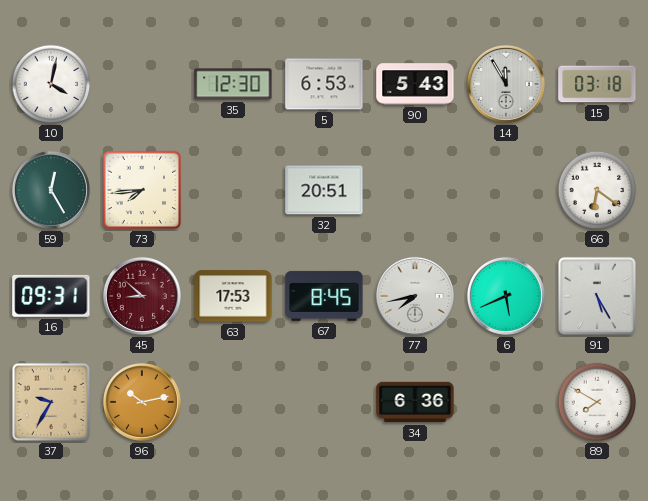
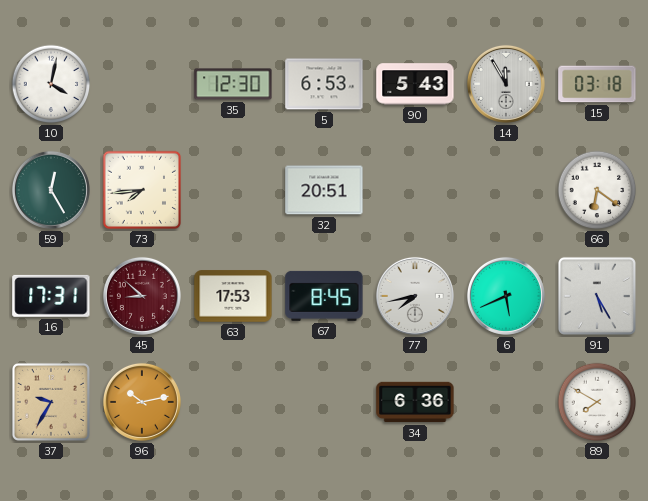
16: 09:31 -> 17:31
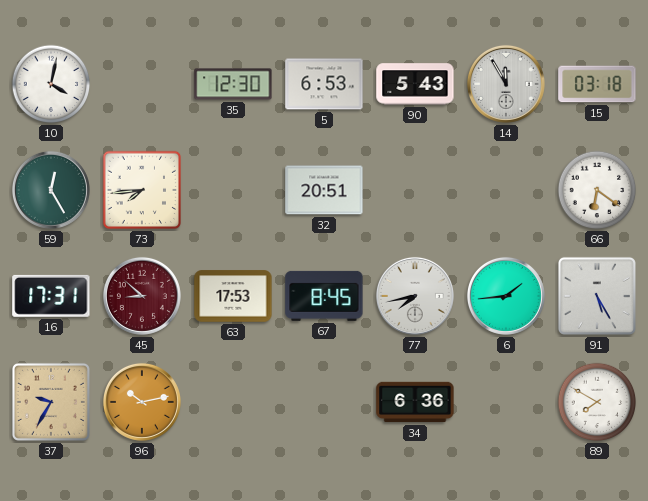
6: 5:41 -> 1:44
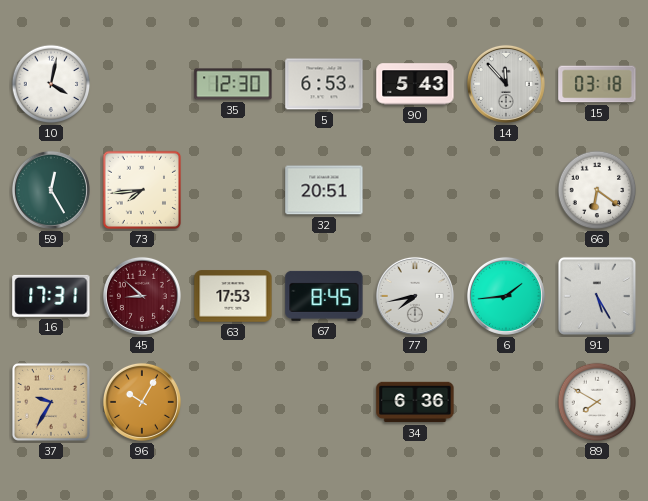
14: 11:55 -> 11:53
96: 10:13 -> 10:05
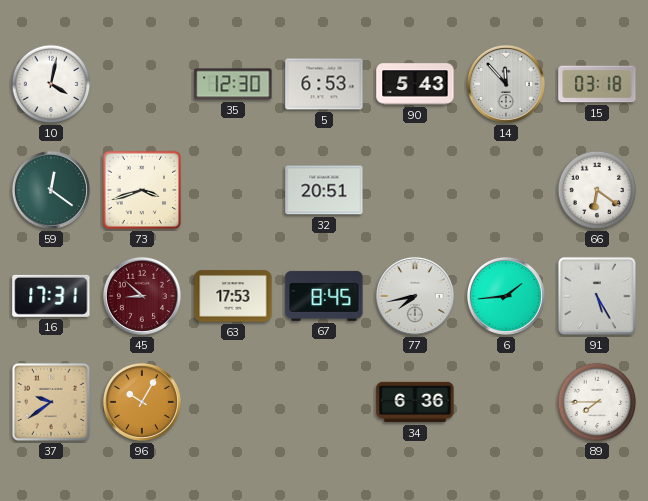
59: 12:25 -> 12:21
73: 7:44 -> 3:42
37: 9:35 -> 9:39
89: 7:50 -> 7:45
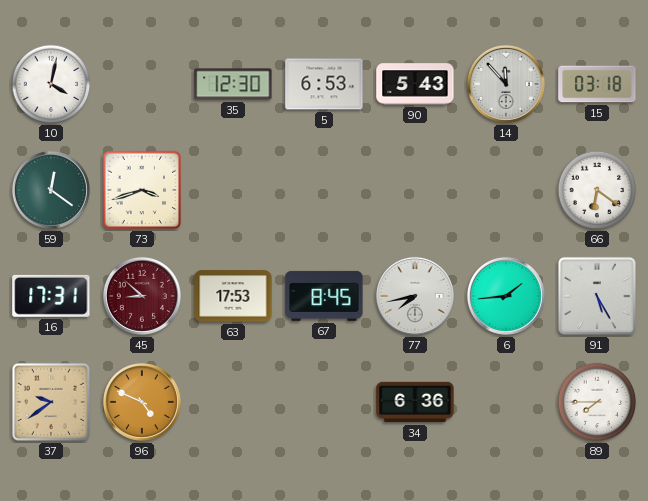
32: 20:51 -> none
96: 10:05 -> 4:49
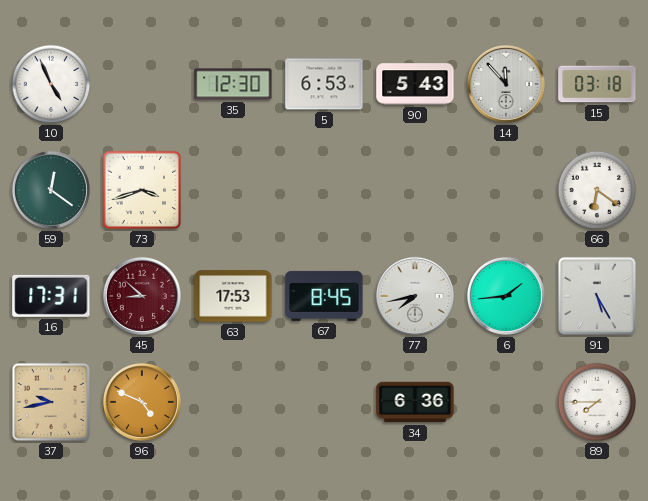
10: 4:02 -> 4:56
37: 9:39 -> 9:43
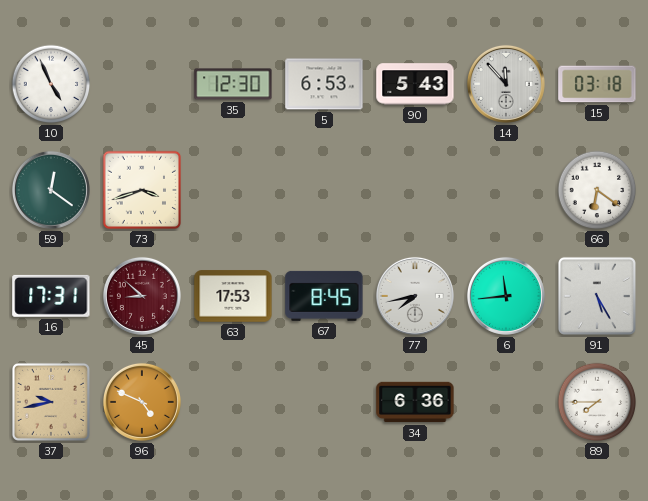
6: 1:44 -> 11:44
